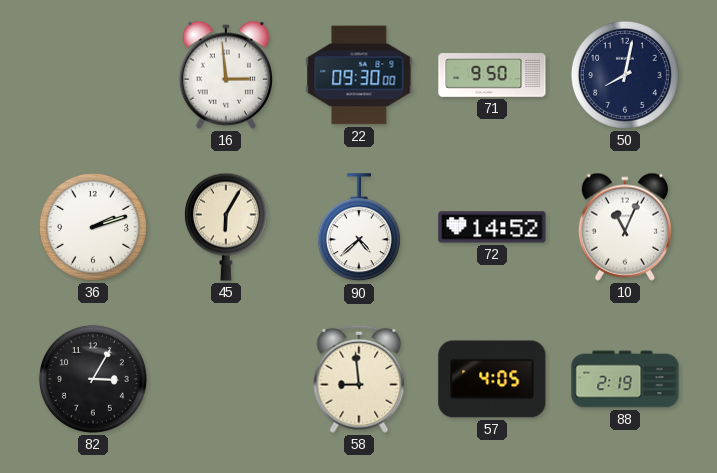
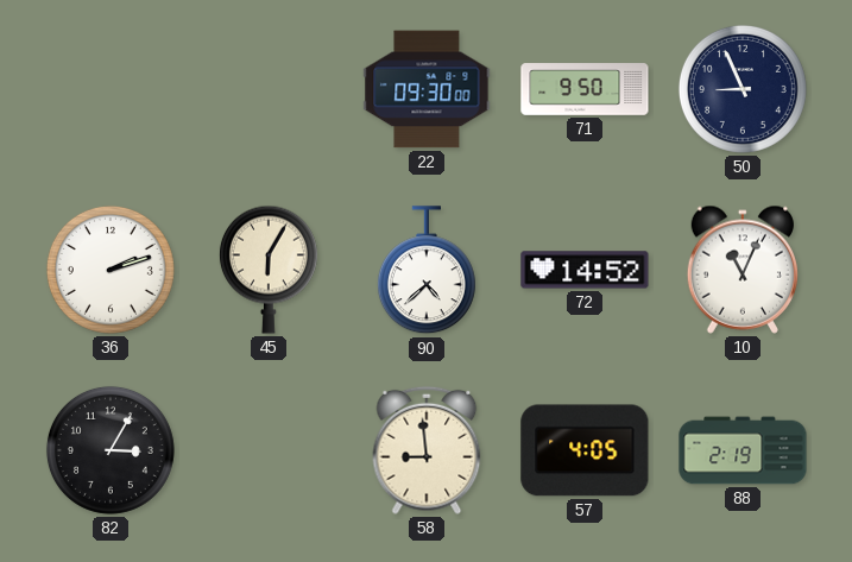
16: 2:59 -> none
50: 8:02 -> 8:56
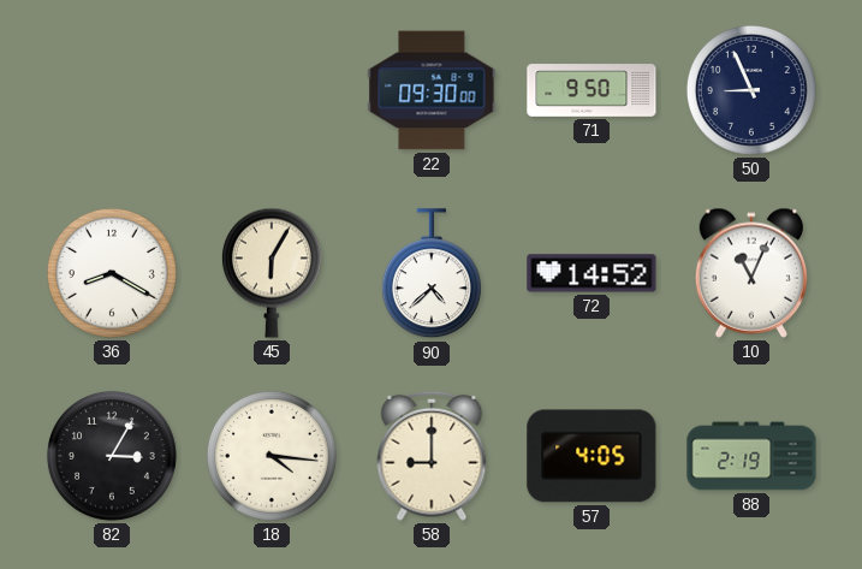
36: 2:12 -> 8:20
18: none -> 4:16
58: 8:59 -> 9:00
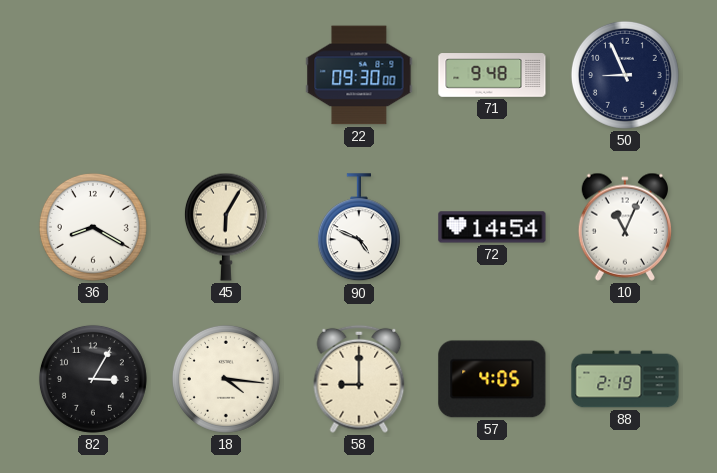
71: 9:50 -> 9:48
90: 4:38 -> 4:49
72: 14:52 -> 14:54
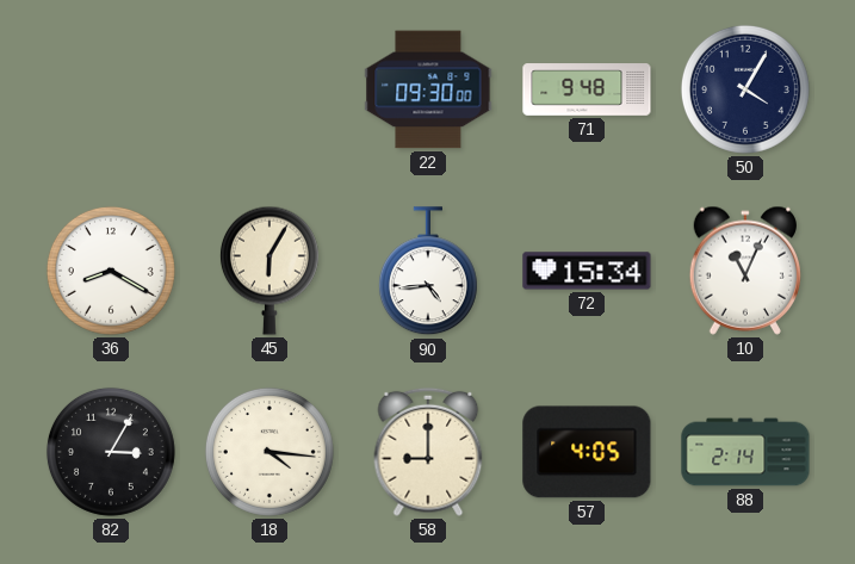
50: 8:56 -> 4:05
90: 4:49 -> 4:44
72: 14:54 -> 15:34
88: 2:19 -> 2:14
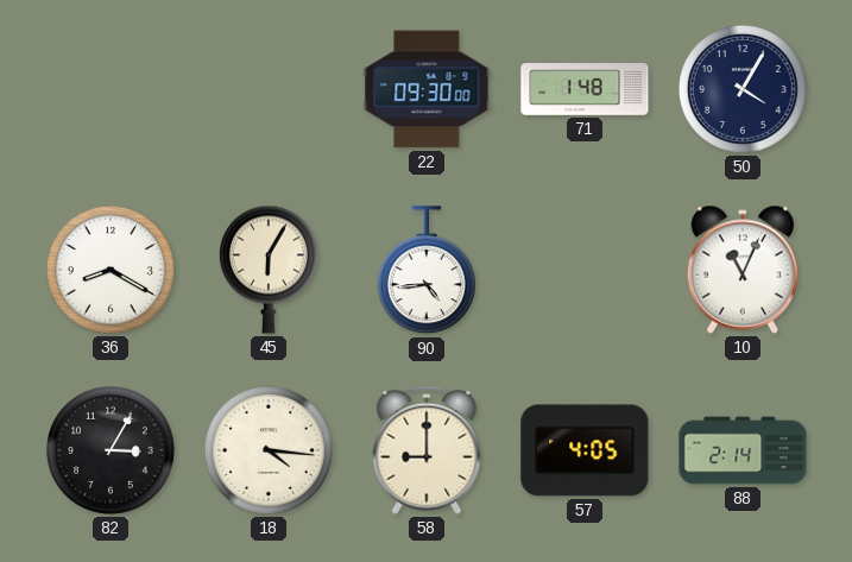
71: 9:48 -> 1:48
72: 15:34 -> none
